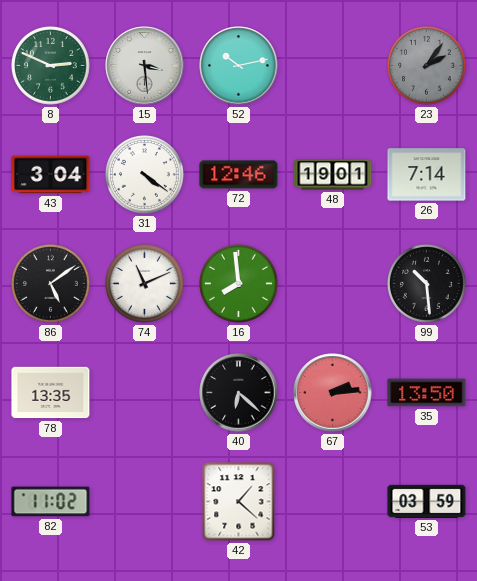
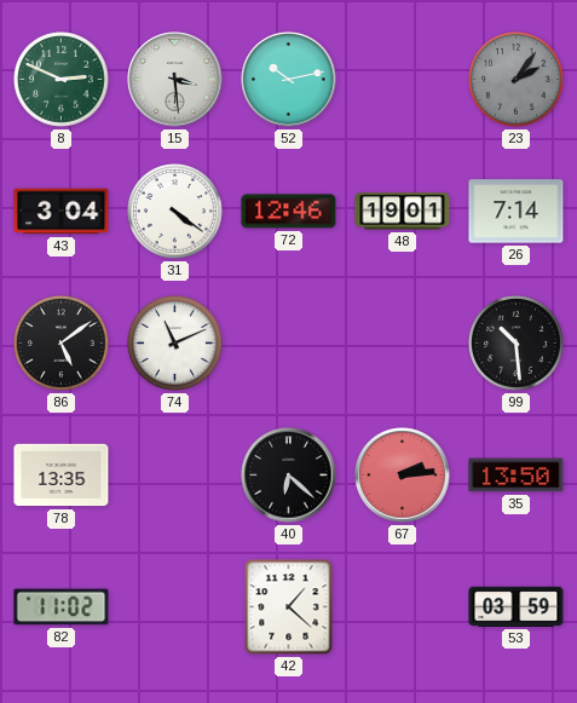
16: 7:59 -> none
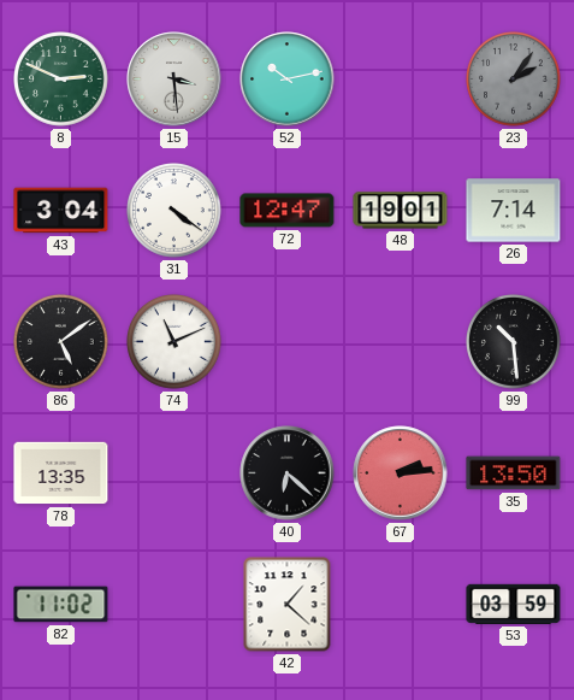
72: 12:46 -> 12:47
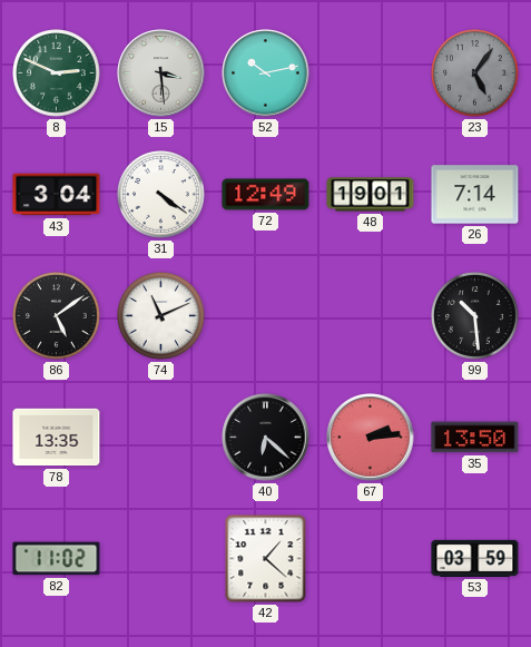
23: 2:06 -> 5:06
72: 12:47 -> 12:49
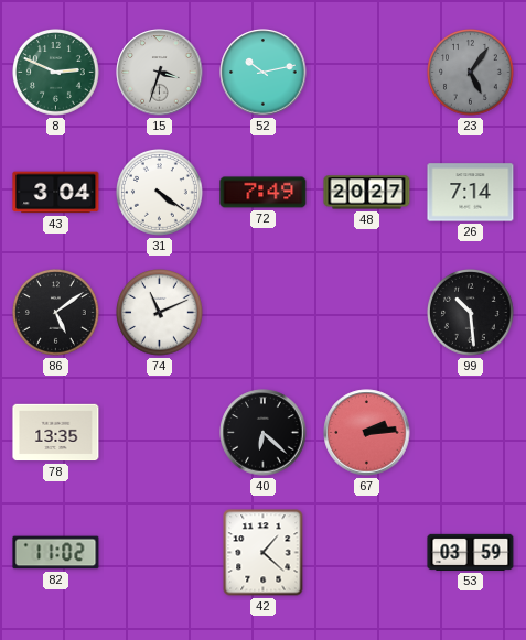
15: 3:29 -> 3:33
72: 12:49 -> 7:49
48: 19:01 -> 20:27
35: 13:50 -> none
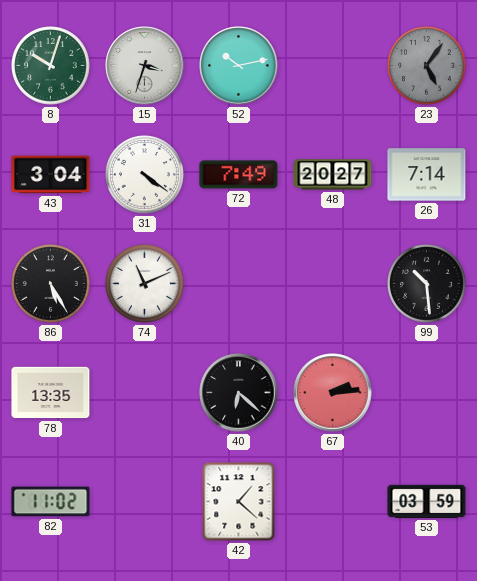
8: 2:49 -> 10:03
86: 5:09 -> 5:25
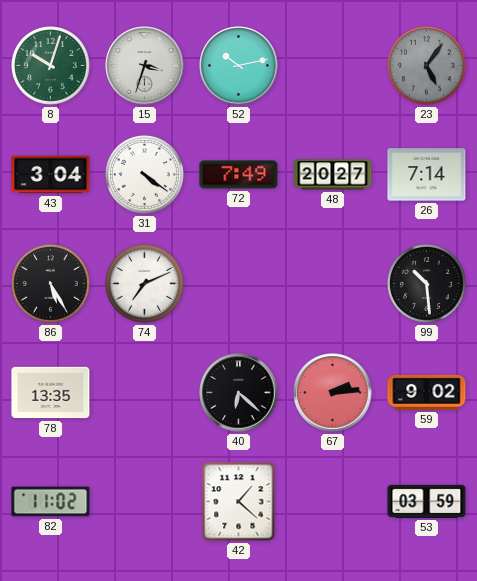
74: 11:11 -> 7:11
59: none -> 9:02
